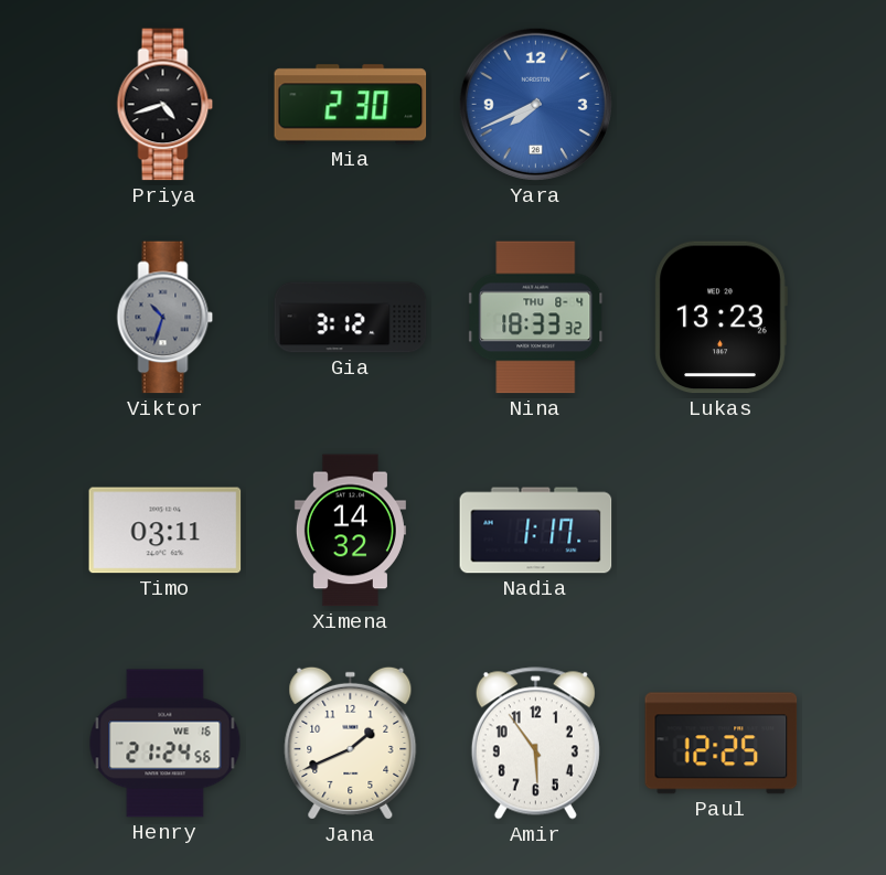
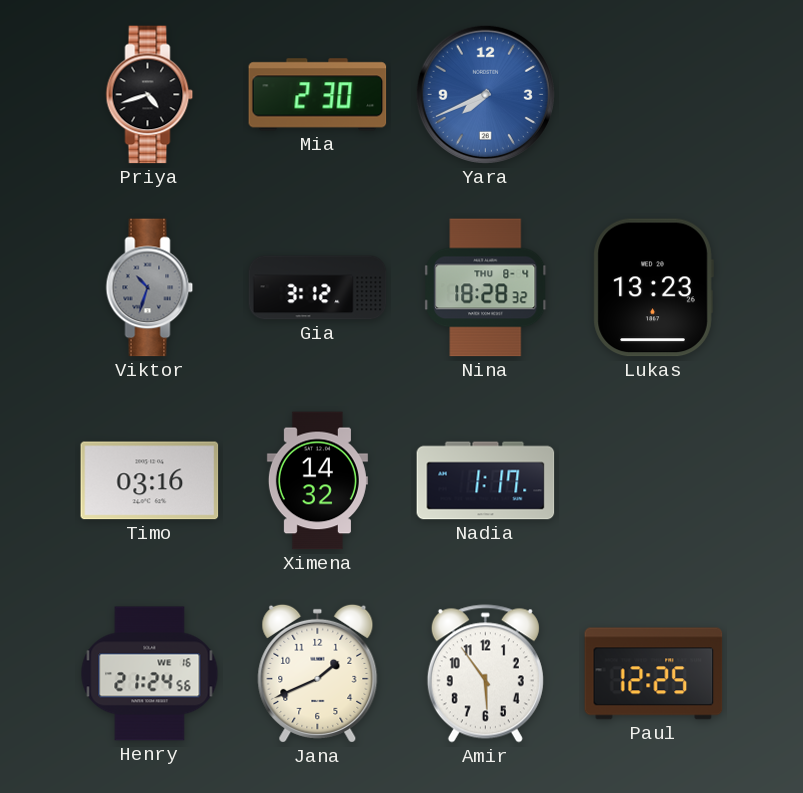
Nina: 18:33 -> 18:28
Timo: 03:11 -> 03:16
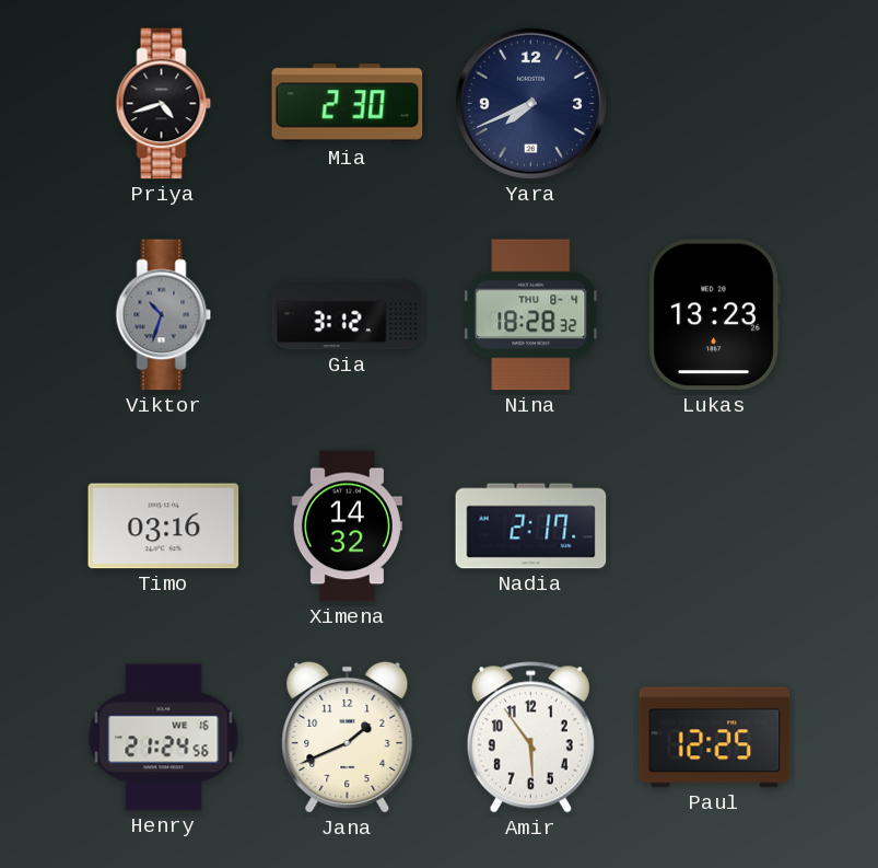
Yara dial: blue -> navy
Nadia: 1:17 -> 2:17
